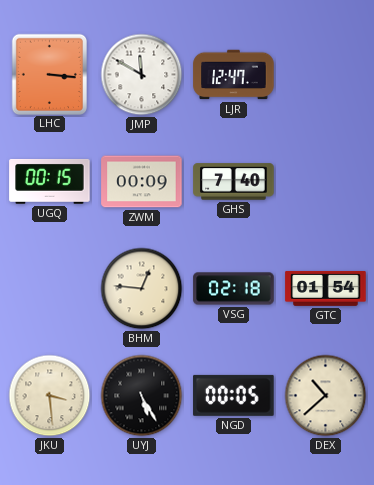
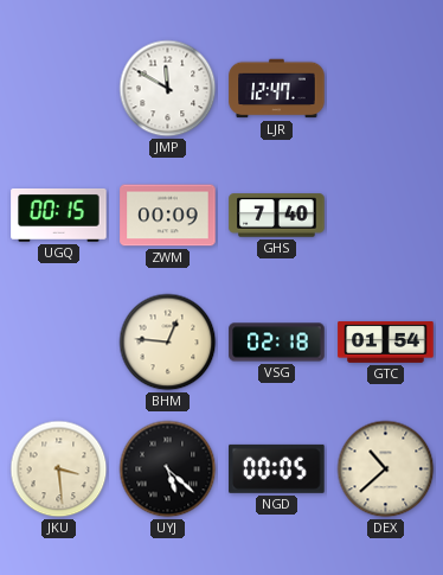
LHC: 3:16 -> none
UYJ: 5:25 -> 5:22
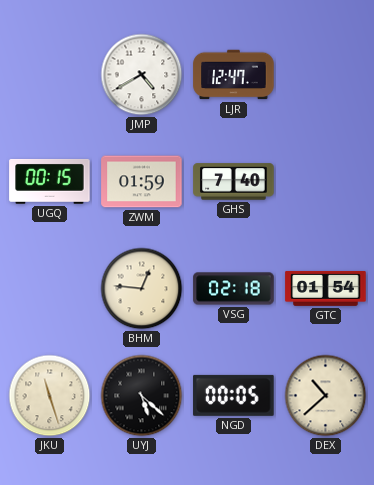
JMP: 11:50 -> 4:40
ZWM: 00:09 -> 01:59
JKU: 3:29 -> 11:27
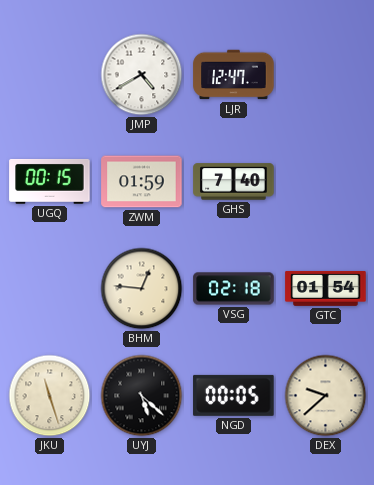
DEX: 10:38 -> 9:38
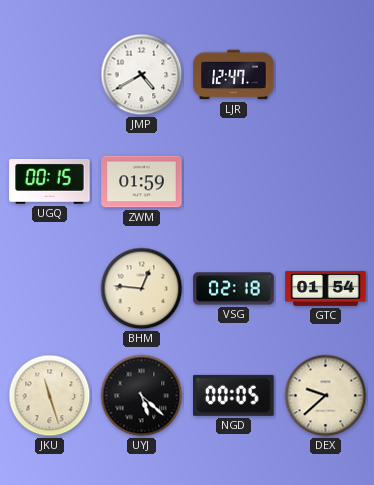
GHS: 7:40 -> none
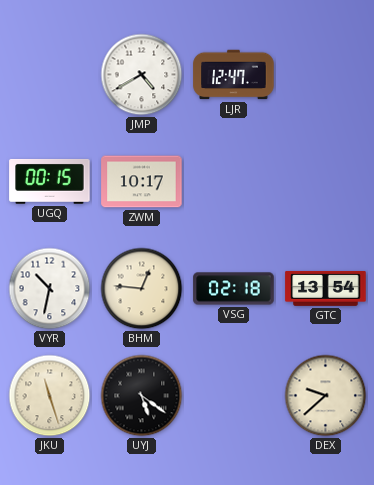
ZWM: 01:59 -> 10:17
VYR: none -> 10:32
GTC: 01:54 -> 13:54
UYJ: 5:22 -> 5:21
NGD: 00:05 -> none
